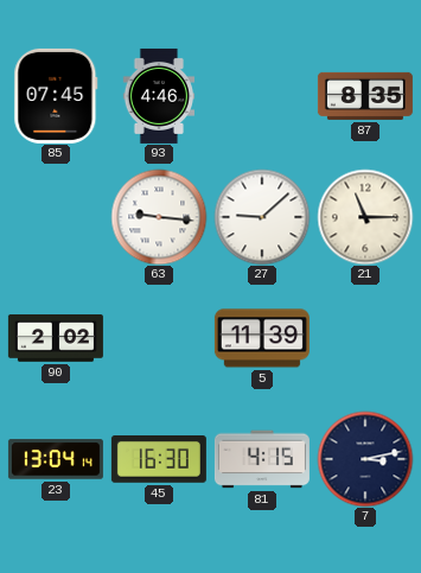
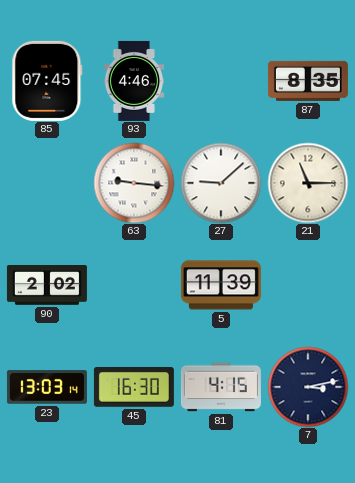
23: 13:04 -> 13:03
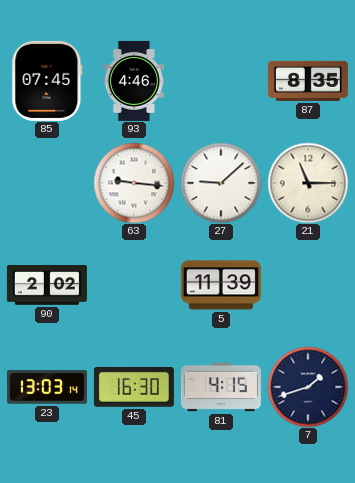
7: 3:13 -> 1:42
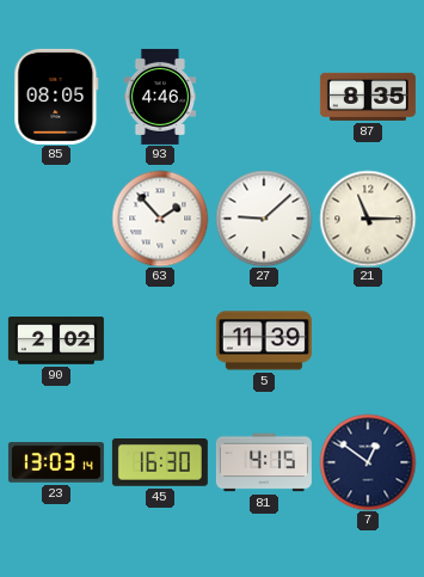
85: 07:45 -> 08:05
63: 9:16 -> 1:53
7: 1:42 -> 12:51
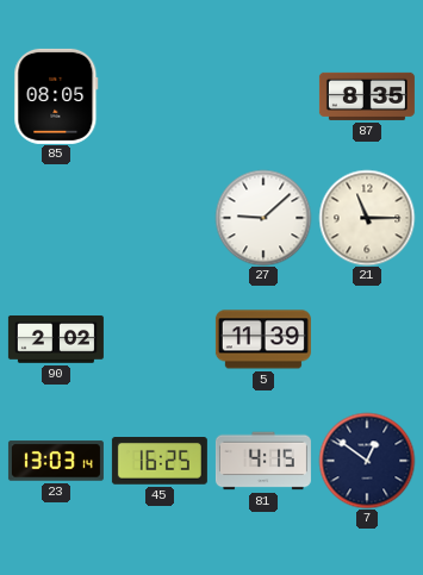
93: 4:46 -> none
63: 1:53 -> none
45: 16:30 -> 16:25
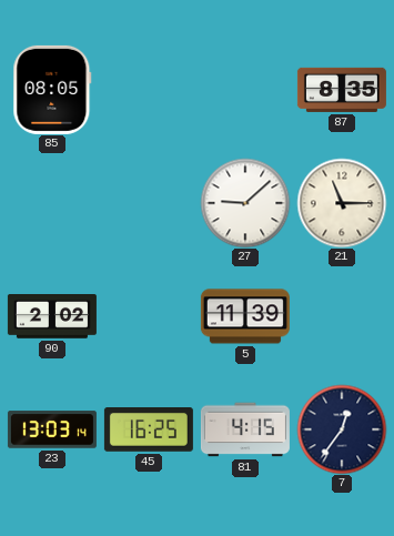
7: 12:51 -> 12:36
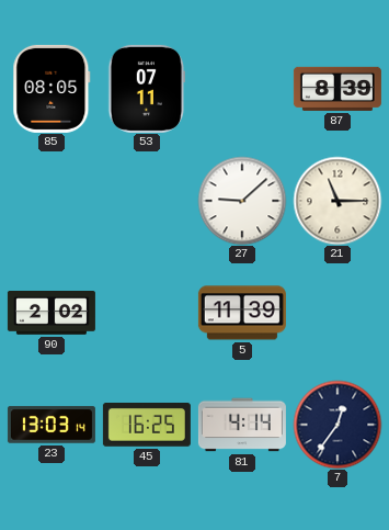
53: none -> 07:11
87: 8:35 -> 8:39
81: 4:15 -> 4:14
